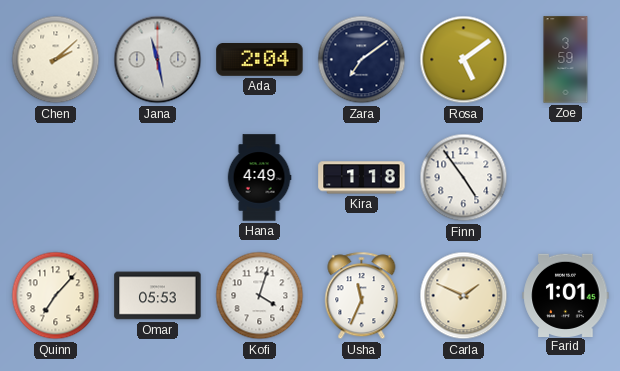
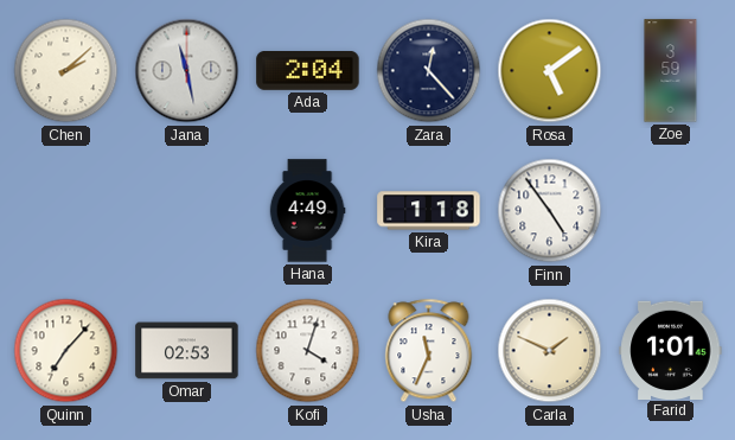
Zara: 7:09 -> 12:23
Omar: 05:53 -> 02:53
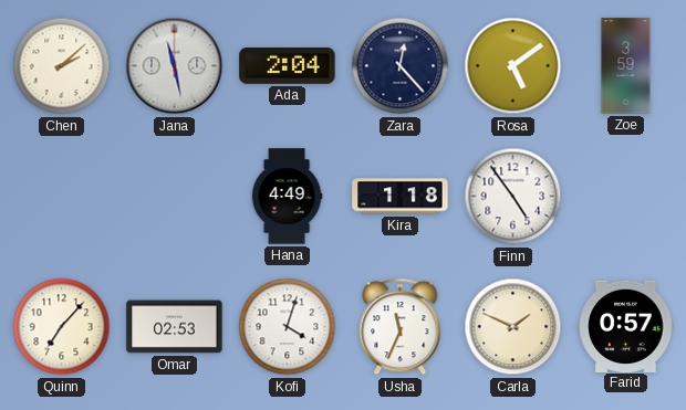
Farid: 1:01 -> 0:57
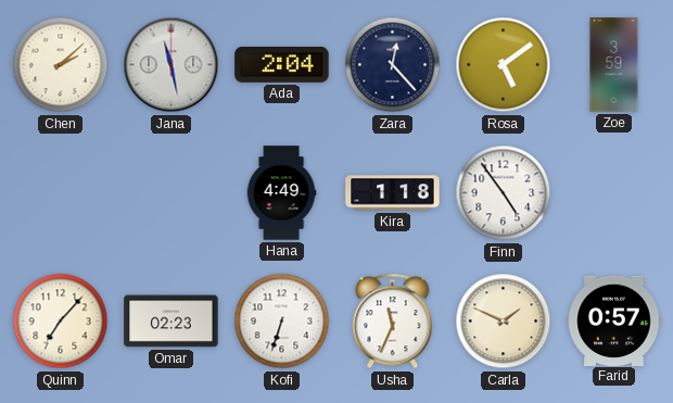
Omar: 02:53 -> 02:23
Kofi: 4:03 -> 6:33
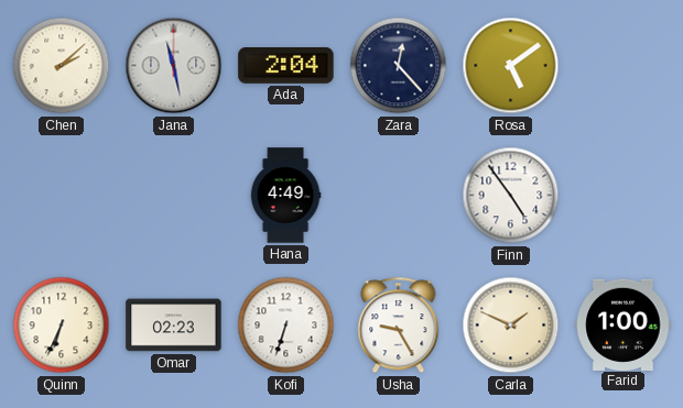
Zoe: 3:59 -> none
Kira: 1:18 -> none
Quinn: 7:07 -> 6:34
Usha: 11:34 -> 9:25
Farid: 0:57 -> 1:00
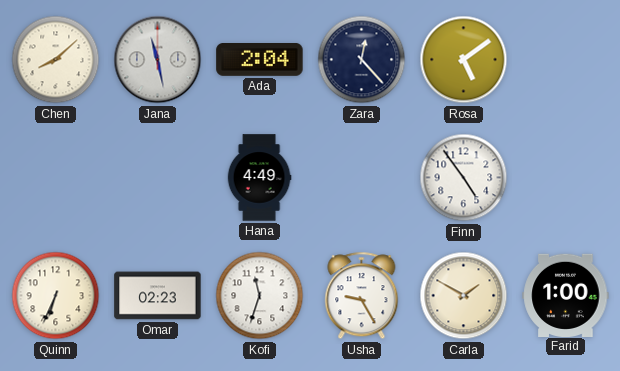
Chen: 2:08 -> 8:08
Kofi: 6:33 -> 11:33
Carla: 1:49 -> 1:50
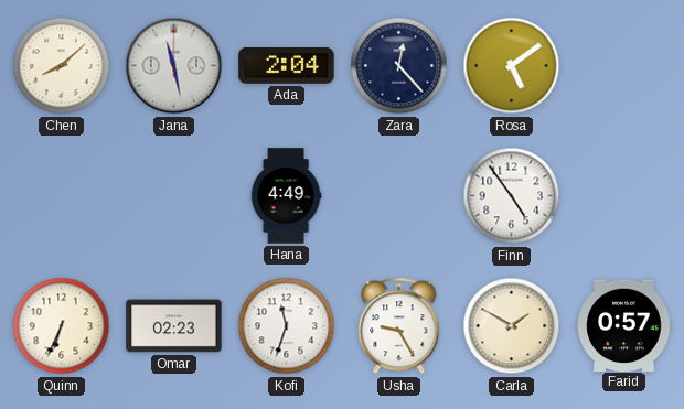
Farid: 1:00 -> 0:57
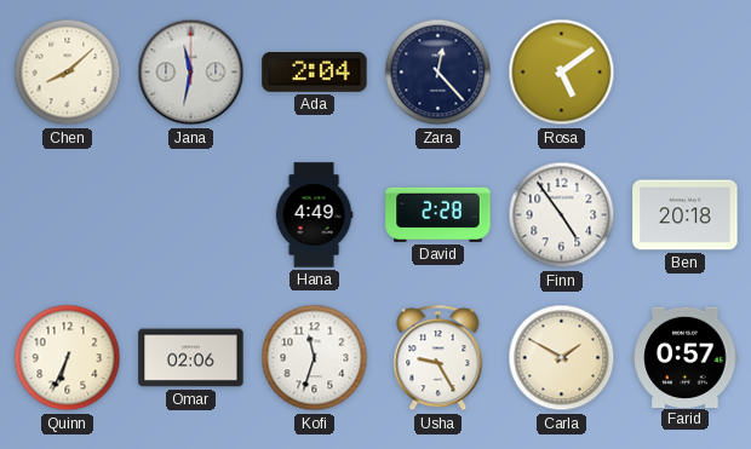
Jana: 11:28 -> 11:32
David: none -> 2:28
Ben: none -> 20:18
Omar: 02:23 -> 02:06
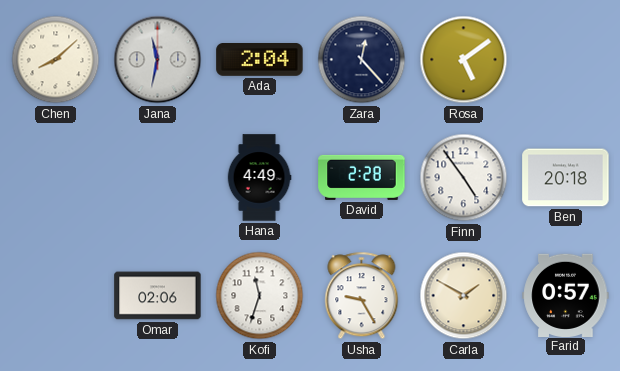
Quinn: 6:34 -> none
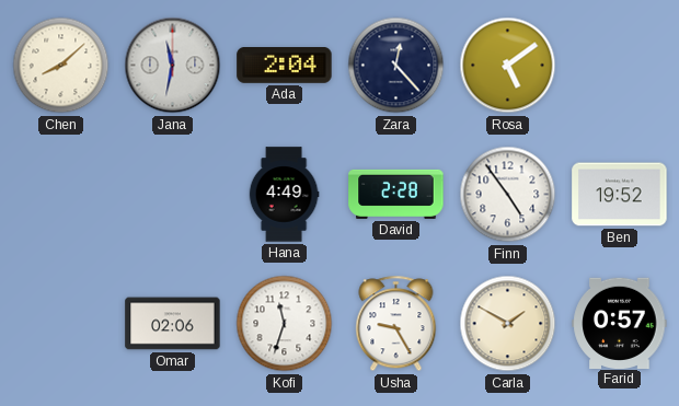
Ben: 20:18 -> 19:52
